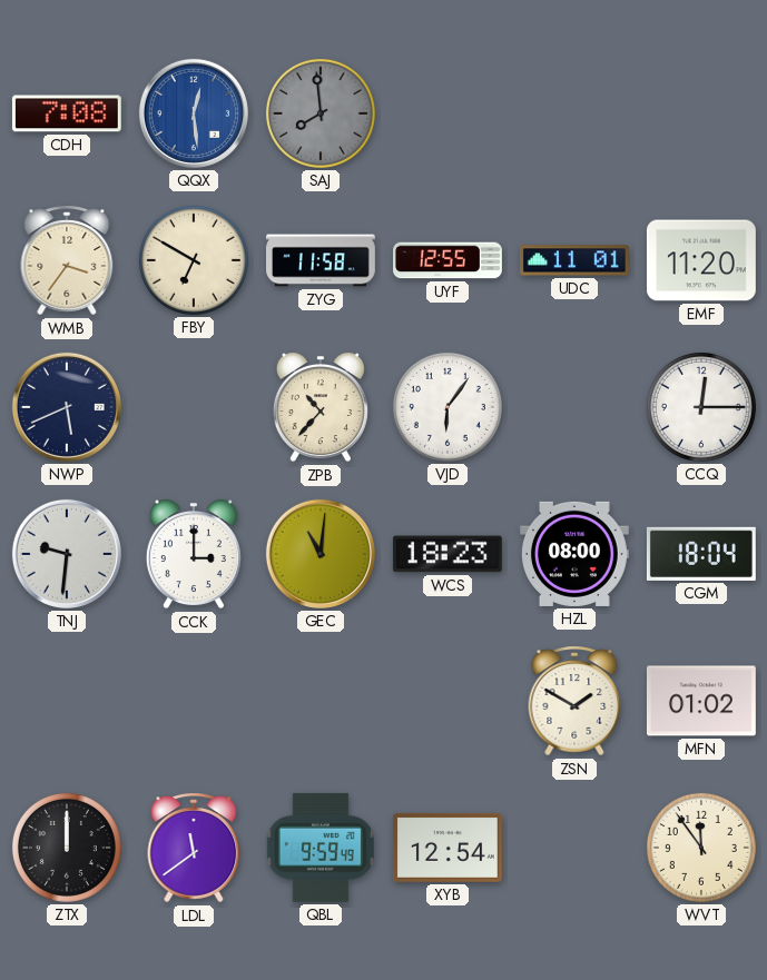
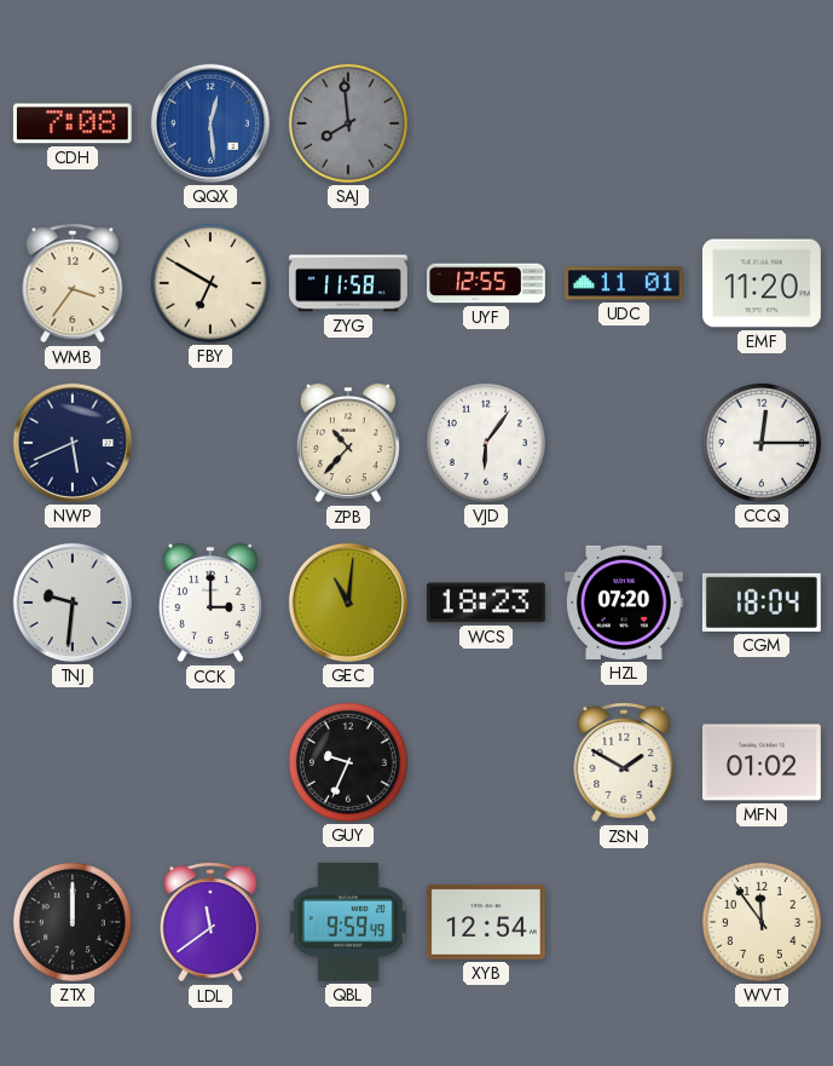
HZL: 08:00 -> 07:20
GUY: none -> 9:34
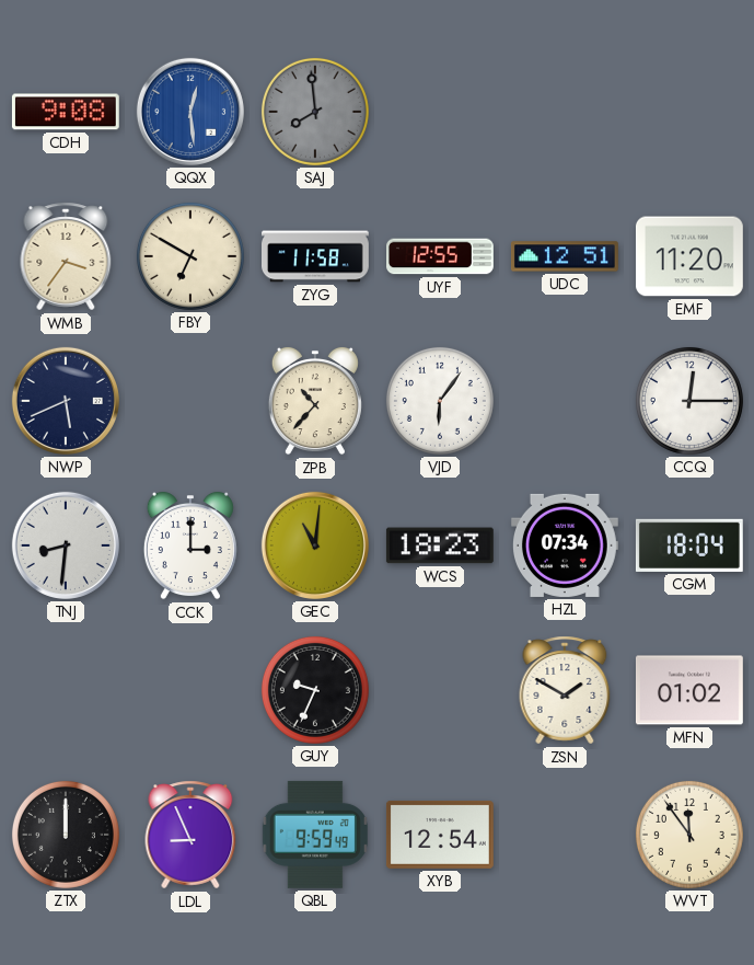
CDH: 7:08 -> 9:08
UDC: 11:01 -> 12:51
TNJ: 9:31 -> 8:31
HZL: 07:20 -> 07:34
LDL: 11:39 -> 8:56
